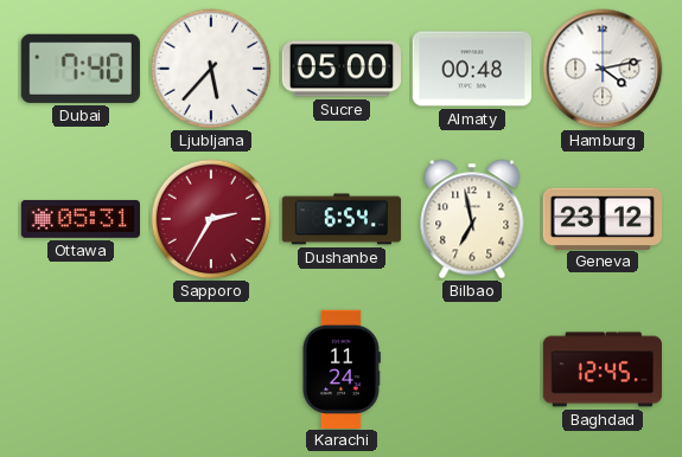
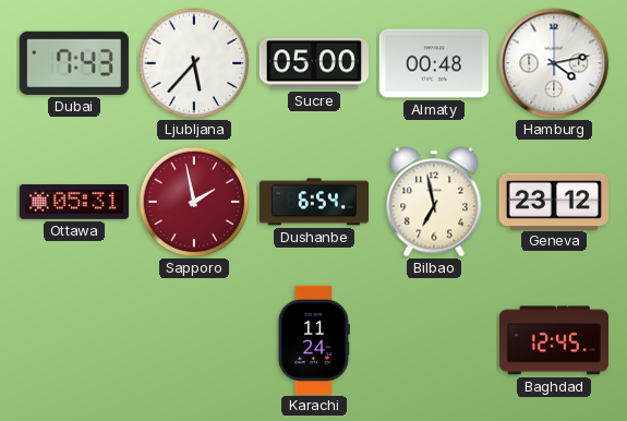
Dubai: 7:40 -> 7:43
Sapporo: 2:35 -> 1:58
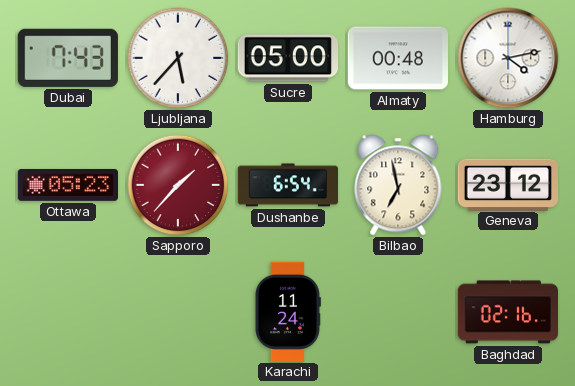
Ottawa: 05:31 -> 05:23
Sapporo: 1:58 -> 1:37
Baghdad: 12:45 -> 02:16
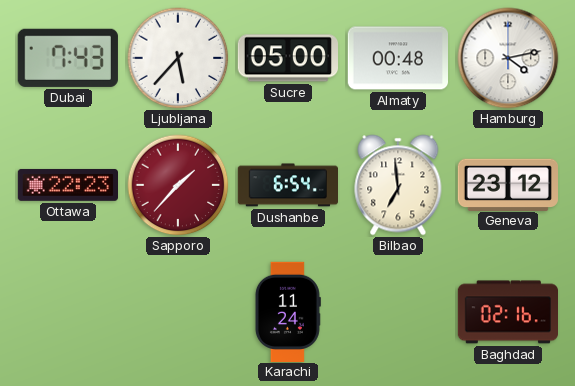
Ottawa: 05:23 -> 22:23
Bilbao: 6:58 -> 6:59
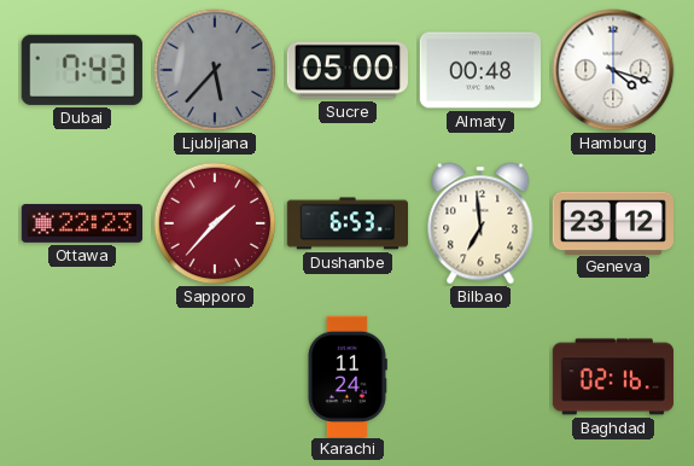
Ljubljana dial: white -> grey
Hamburg: 4:13 -> 4:18
Dushanbe: 6:54 -> 6:53
